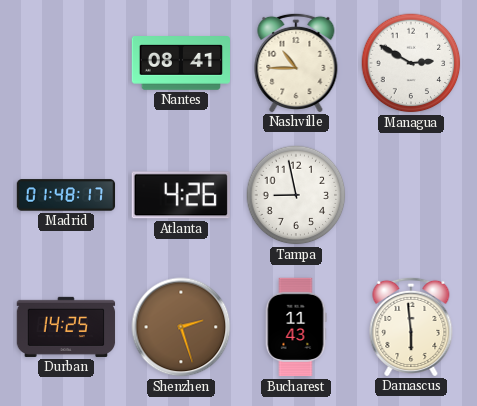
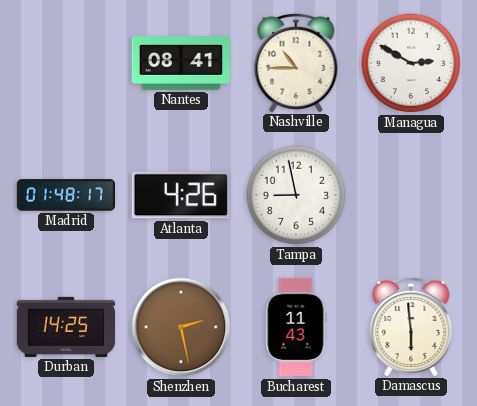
Shenzhen: 2:27 -> 2:28
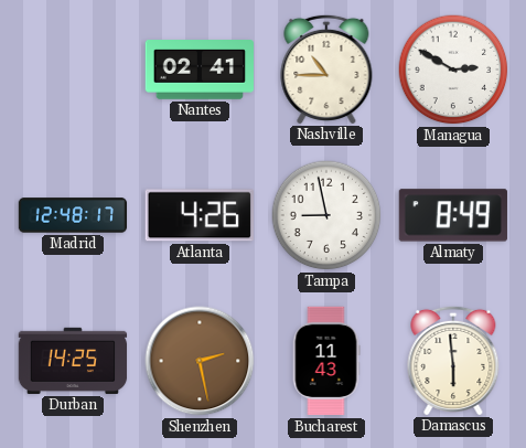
Nantes: 08:41 -> 02:41
Madrid: 01:48 -> 12:48
Almaty: none -> 8:49
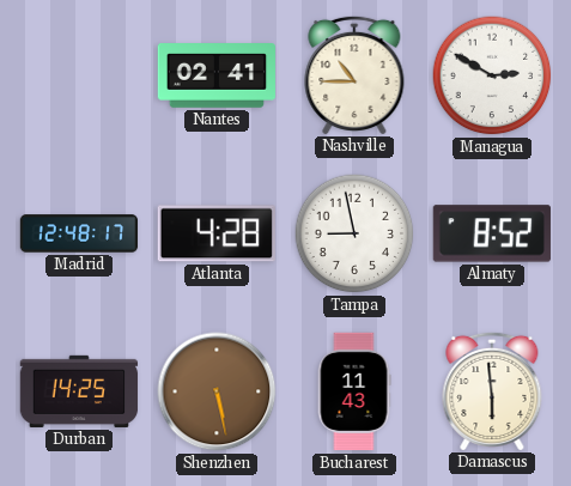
Atlanta: 4:26 -> 4:28
Almaty: 8:49 -> 8:52
Shenzhen: 2:28 -> 5:28
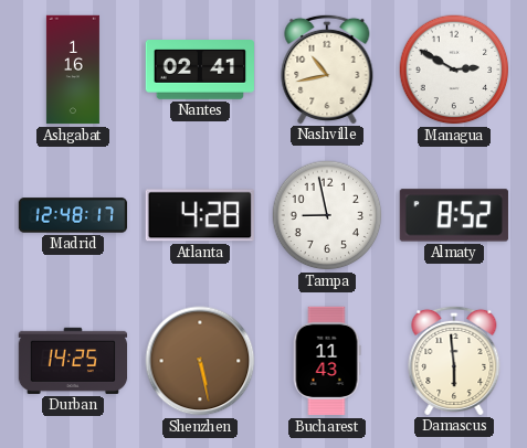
Ashgabat: none -> 1:16
Nashville: 10:45 -> 10:43
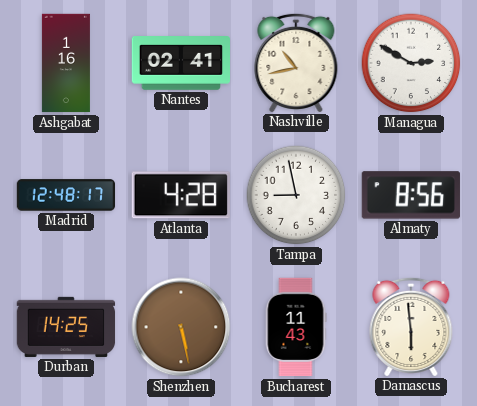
Almaty: 8:52 -> 8:56
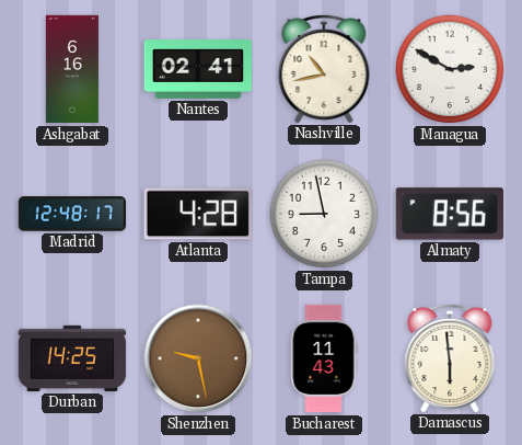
Ashgabat: 1:16 -> 6:16
Shenzhen: 5:28 -> 9:28
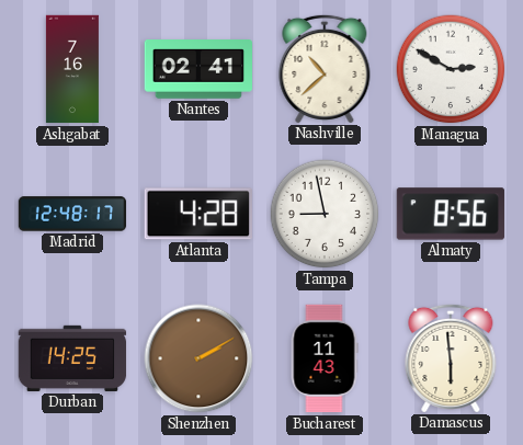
Ashgabat: 6:16 -> 7:16
Nashville: 10:43 -> 10:38
Shenzhen: 9:28 -> 2:10
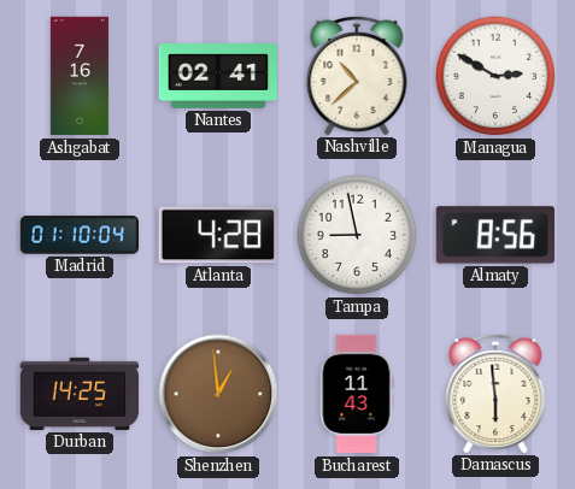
Madrid: 12:48 -> 01:10
Shenzhen: 2:10 -> 12:59
